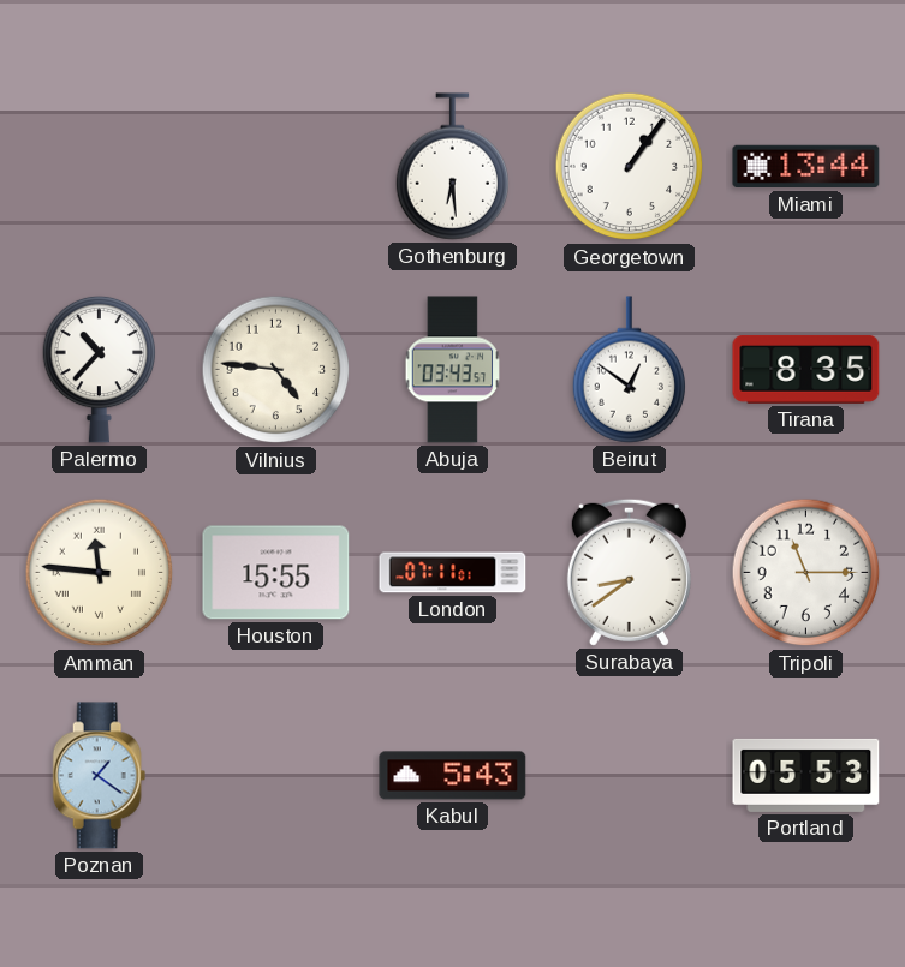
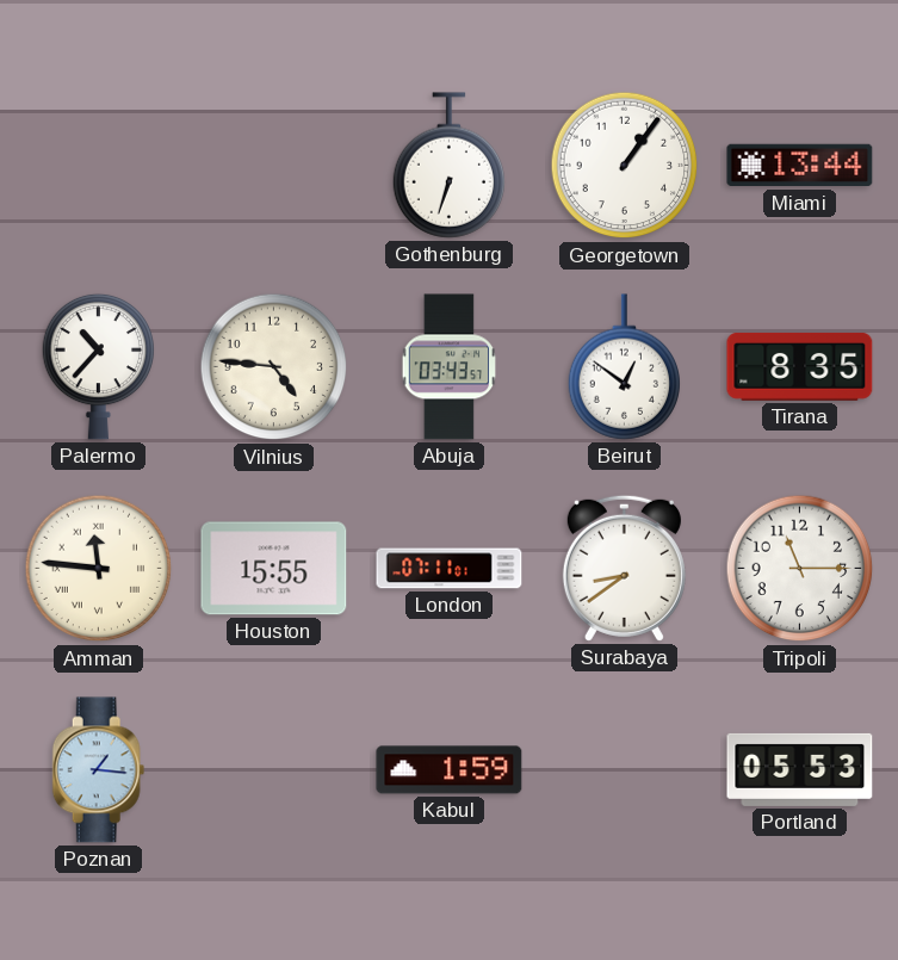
Gothenburg: 6:29 -> 6:33
Poznan: 1:21 -> 1:16
Kabul: 5:43 -> 1:59
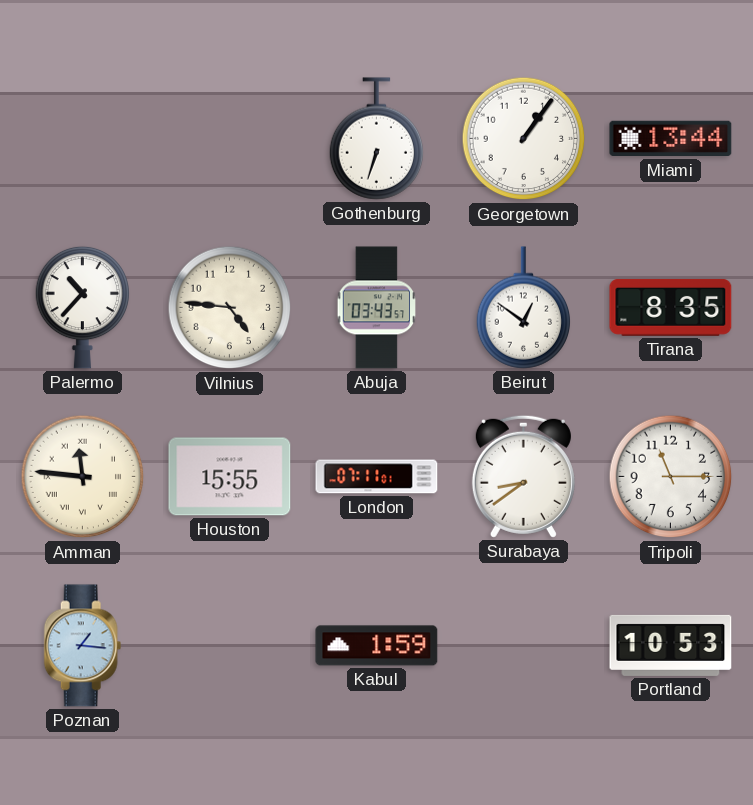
Portland: 05:53 -> 10:53
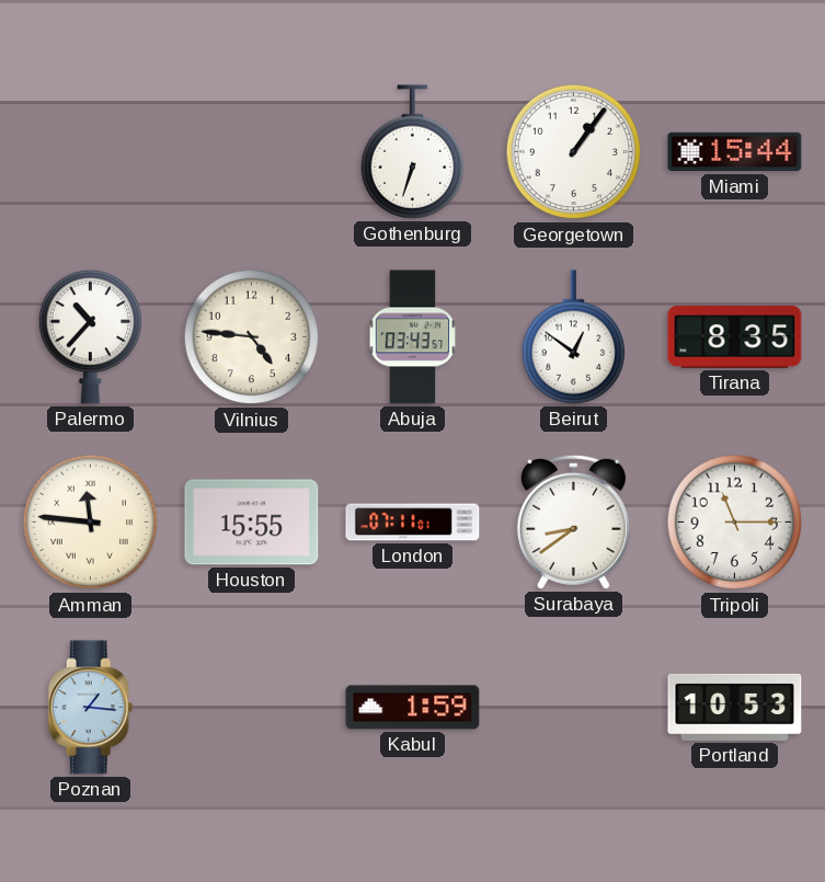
Miami: 13:44 -> 15:44
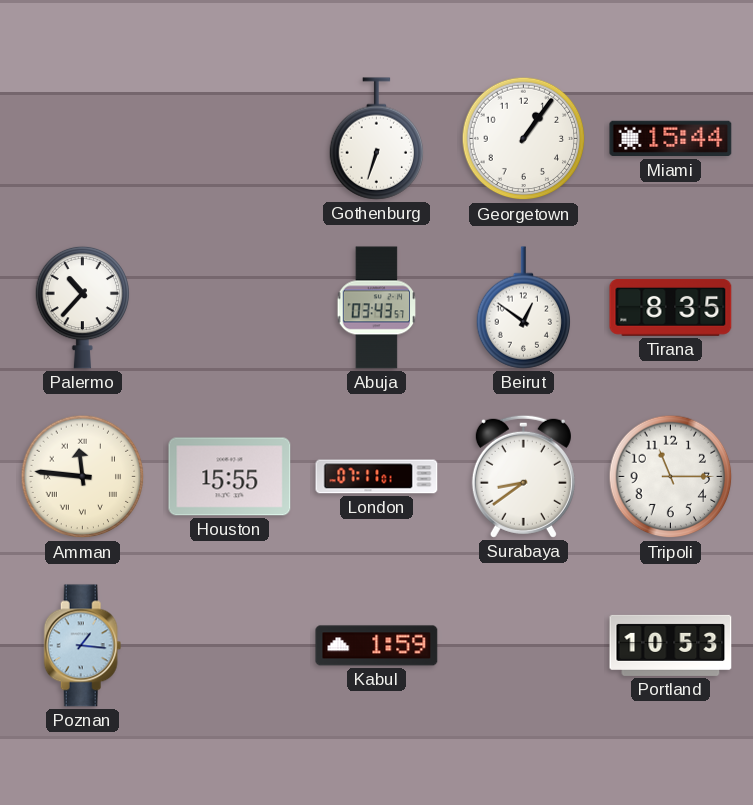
Vilnius: 4:46 -> none
